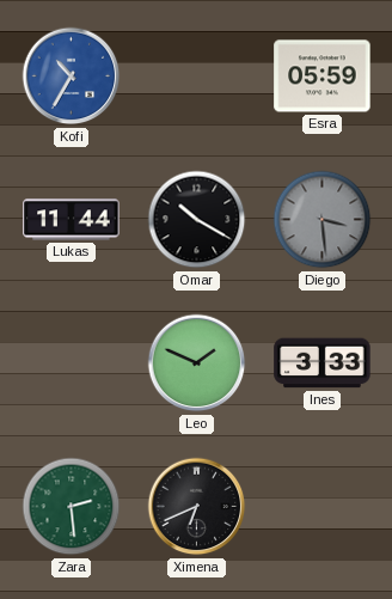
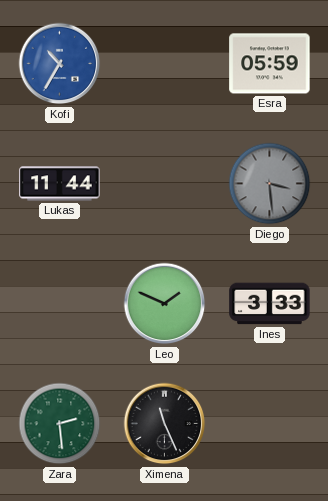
Omar: 10:20 -> none
Ximena: 6:41 -> 11:26
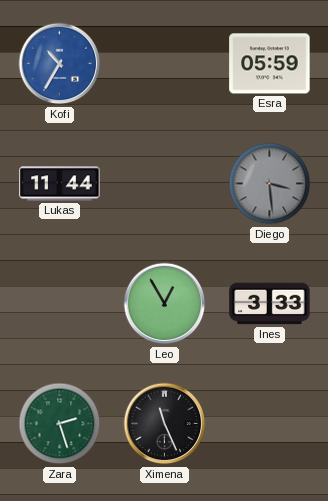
Leo: 1:49 -> 12:55
Zara: 2:29 -> 2:27
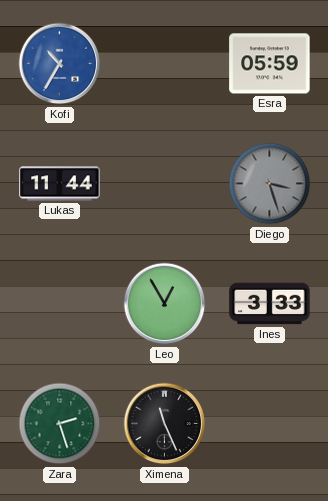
Diego: 3:29 -> 3:27
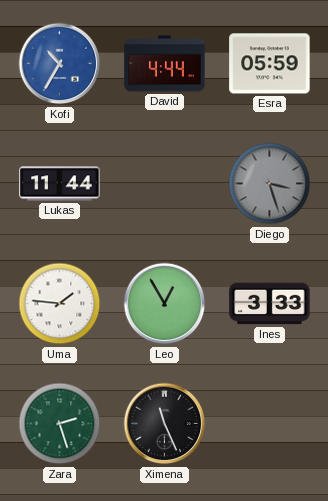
David: none -> 4:44
Uma: none -> 1:46
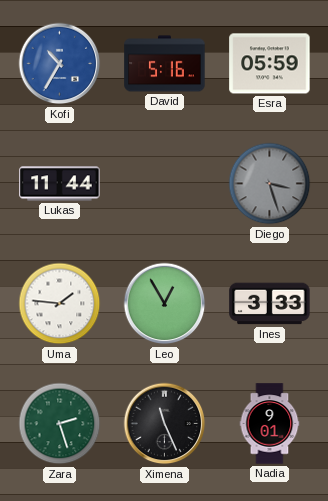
David: 4:44 -> 5:16
Nadia: none -> 9:01
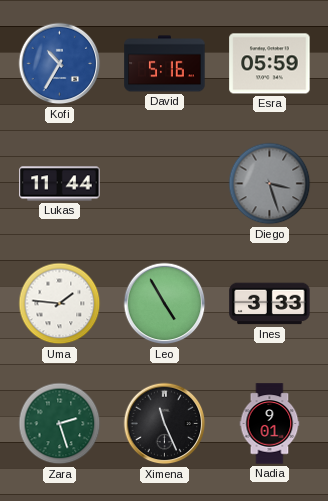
Leo: 12:55 -> 4:55
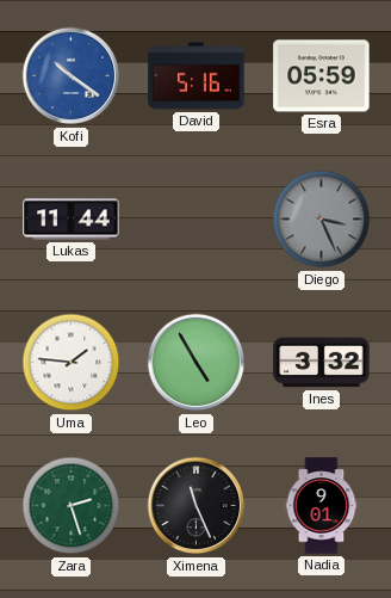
Kofi: 10:35 -> 10:21
Diego: 3:27 -> 3:26
Ines: 3:33 -> 3:32
